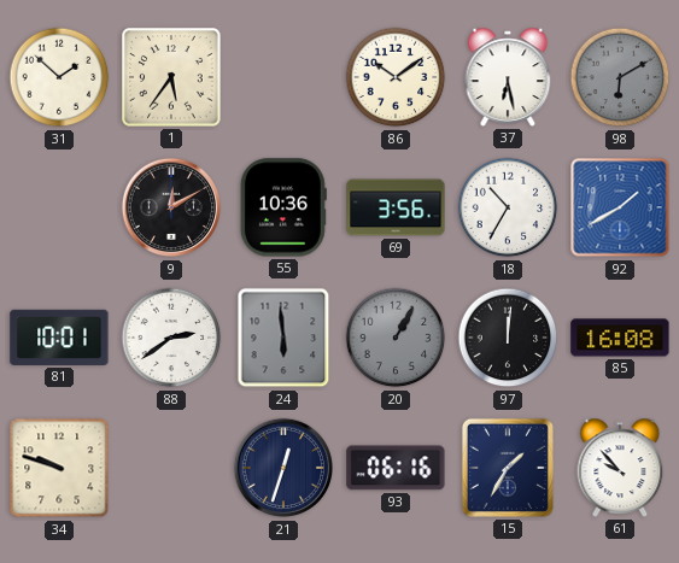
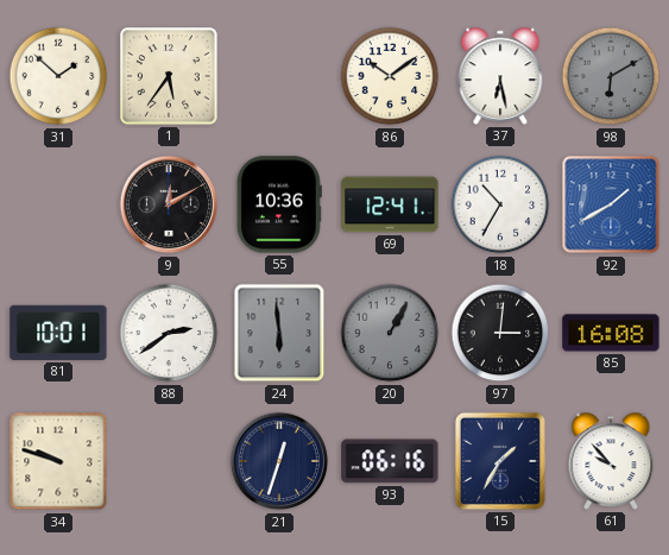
69: 3:56 -> 12:41
97: 12:01 -> 3:01
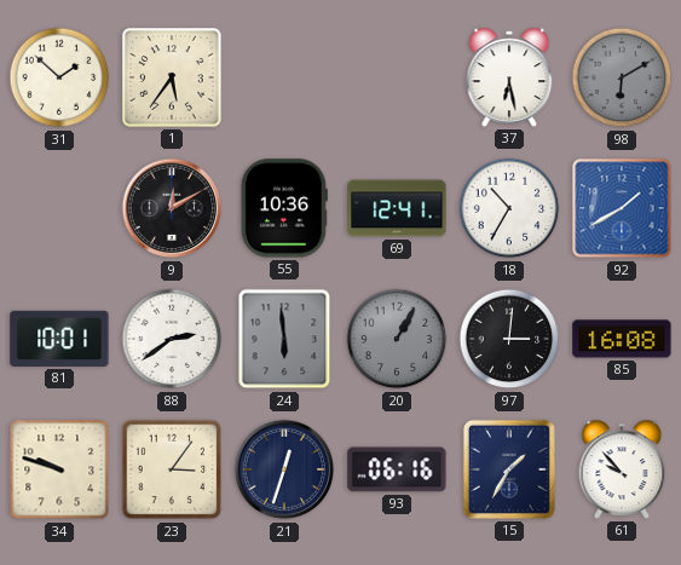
86: 10:09 -> none
23: none -> 3:06
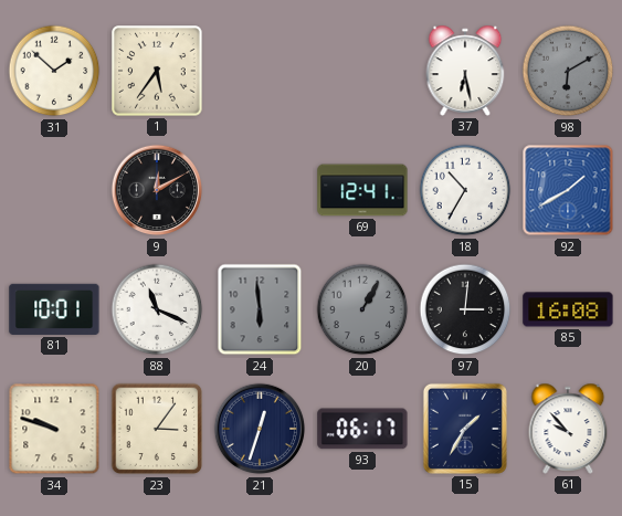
55: 10:36 -> none
88: 2:39 -> 11:19
93: 06:16 -> 06:17
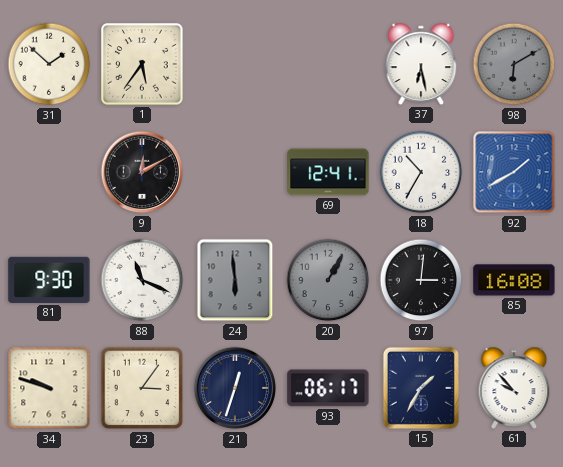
81: 10:01 -> 9:30
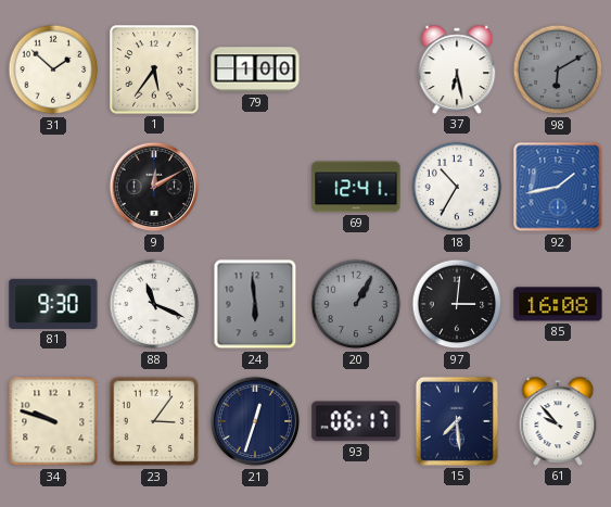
79: none -> 1:00
92: 1:40 -> 1:43
15: 1:35 -> 7:29
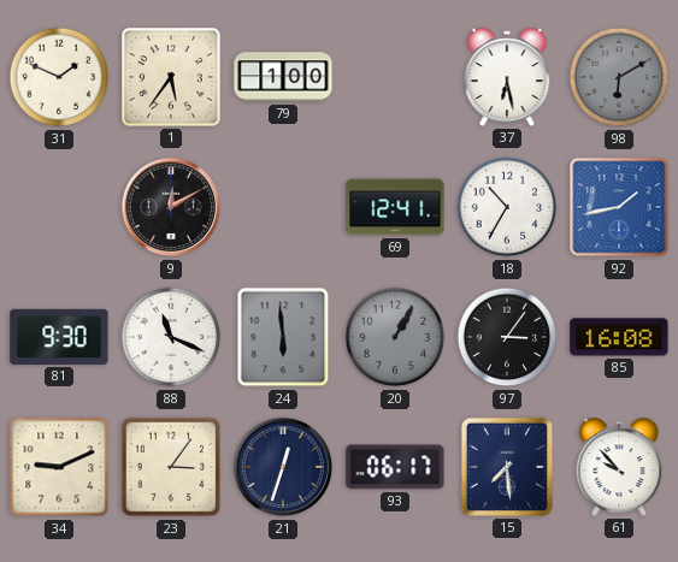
31: 1:52 -> 1:49
97: 3:01 -> 3:06
34: 9:48 -> 9:11
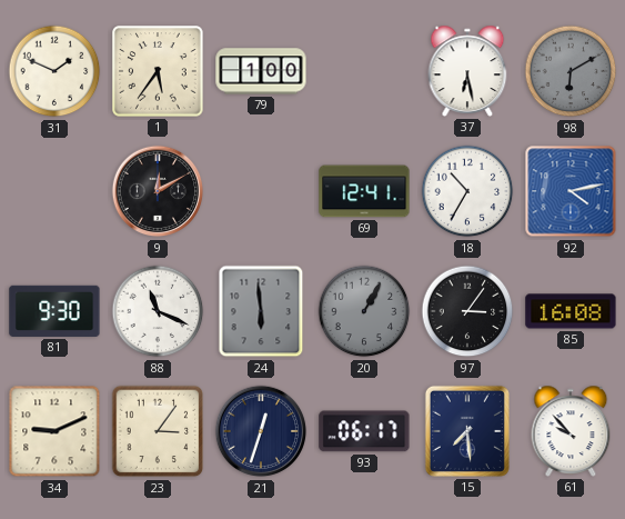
92: 1:43 -> 4:13
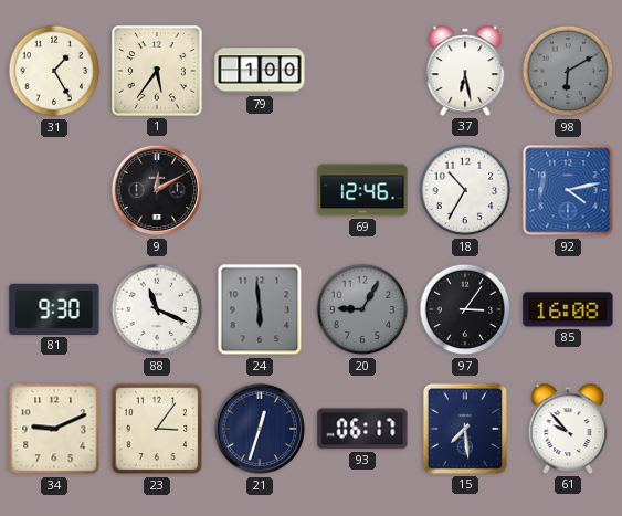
31: 1:49 -> 1:25
69: 12:41 -> 12:46
20: 1:05 -> 9:05
